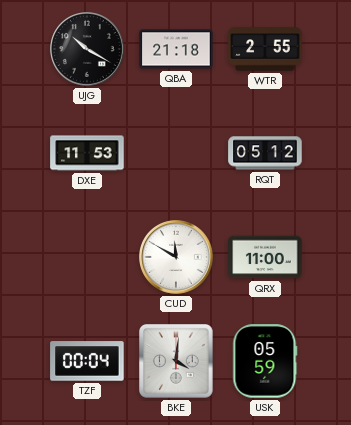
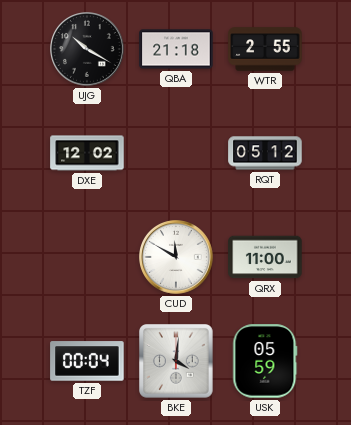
DXE: 11:53 -> 12:02
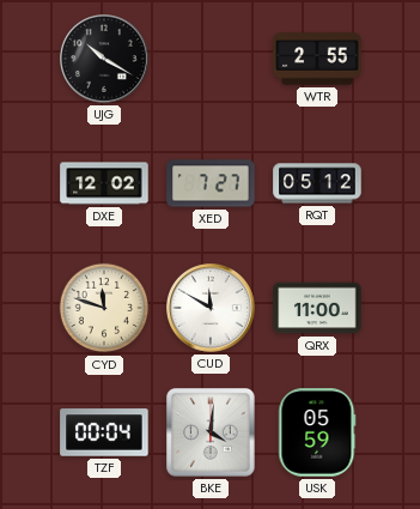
QBA: 21:18 -> none
XED: none -> 7:27
CYD: none -> 11:48
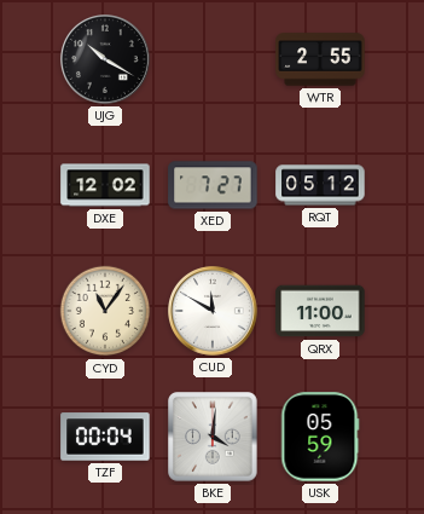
CYD: 11:48 -> 11:06
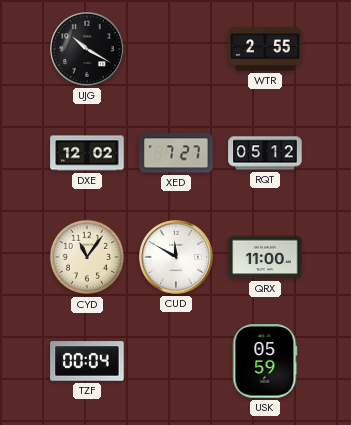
BKE: 4:01 -> none
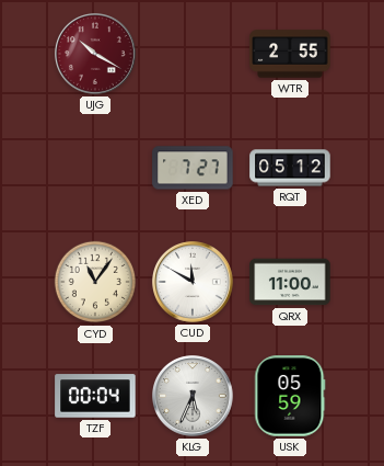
UJG dial: black -> burgundy
DXE: 12:02 -> none
KLG: none -> 5:34
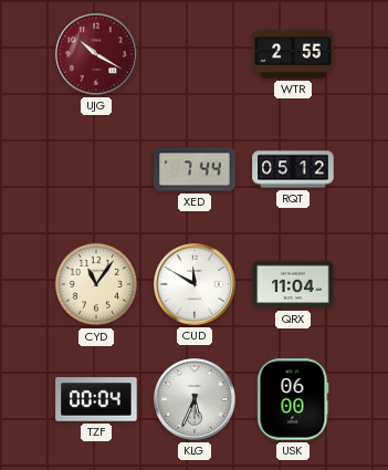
XED: 7:27 -> 7:44
QRX: 11:00 -> 11:04
USK: 05:59 -> 06:00
